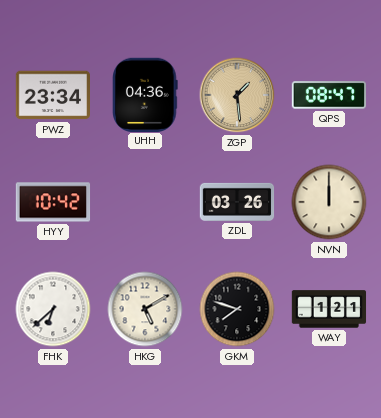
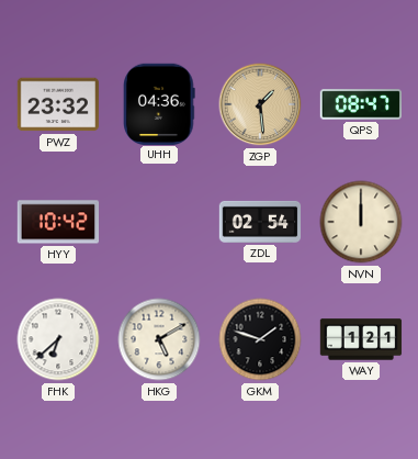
PWZ: 23:34 -> 23:32
ZDL: 03:26 -> 02:54
GKM: 7:48 -> 1:48
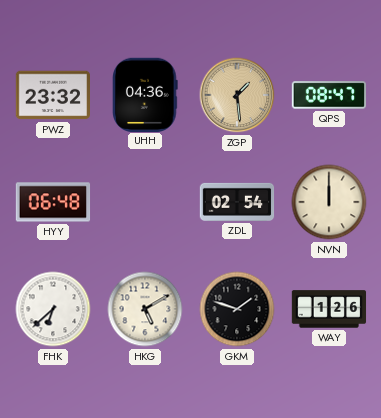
HYY: 10:42 -> 06:48
WAY: 1:21 -> 1:26
